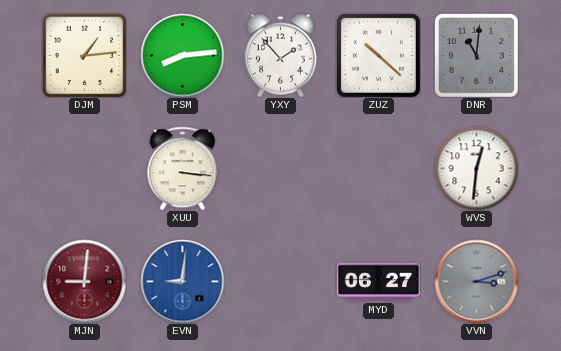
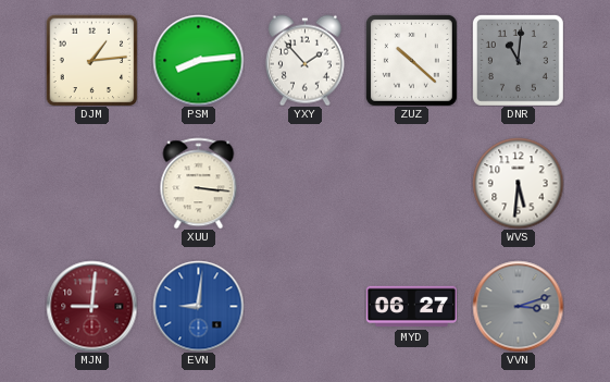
WVS: 12:31 -> 5:31
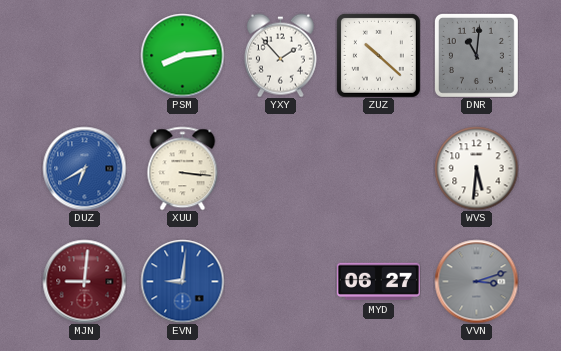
DJM: 1:14 -> none
DUZ: none -> 6:40
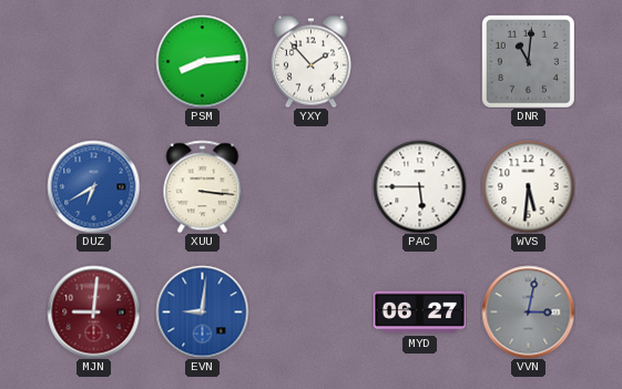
ZUZ: 10:22 -> none
PAC: none -> 5:45
VVN: 3:12 -> 3:02
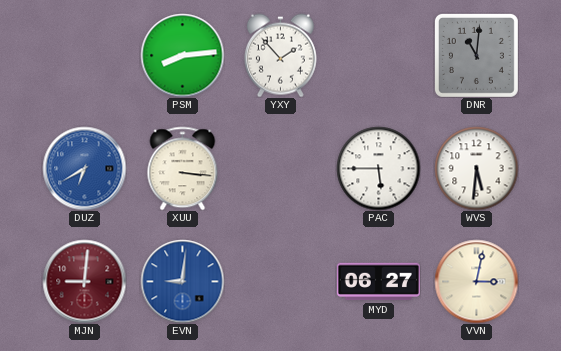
VVN dial: grey -> cream
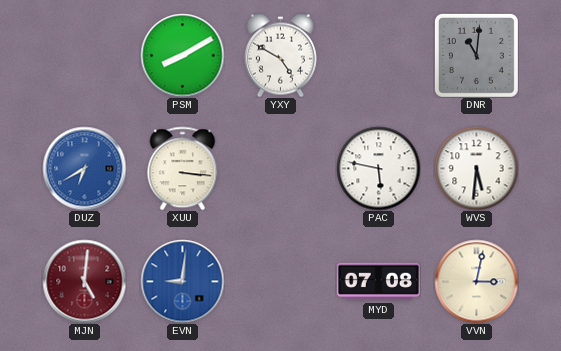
PSM: 8:14 -> 8:10
YXY: 1:53 -> 4:50
PAC: 5:45 -> 5:47
MJN: 9:01 -> 5:01
MYD: 06:27 -> 07:08
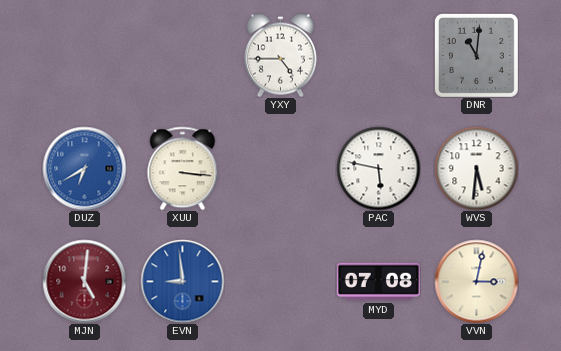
PSM: 8:10 -> none
YXY: 4:50 -> 4:45
EVN: 9:01 -> 8:59
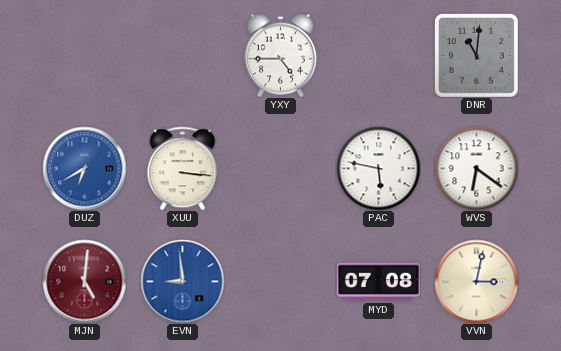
WVS: 5:31 -> 6:21
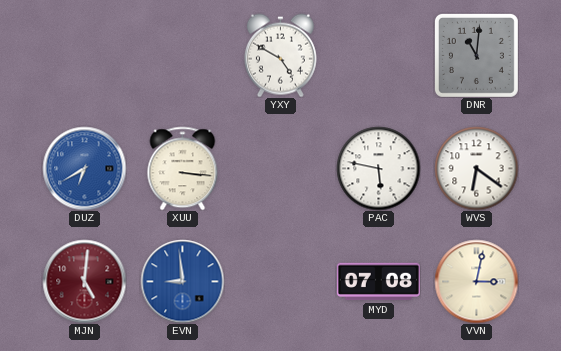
YXY: 4:45 -> 4:50
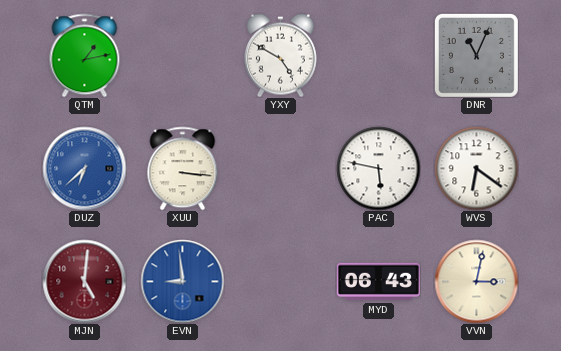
QTM: none -> 1:13
DNR: 11:01 -> 11:04
DUZ: 6:40 -> 6:38
MYD: 07:08 -> 06:43
